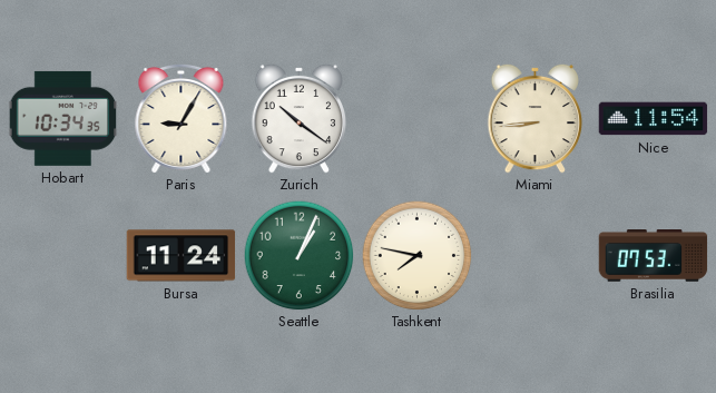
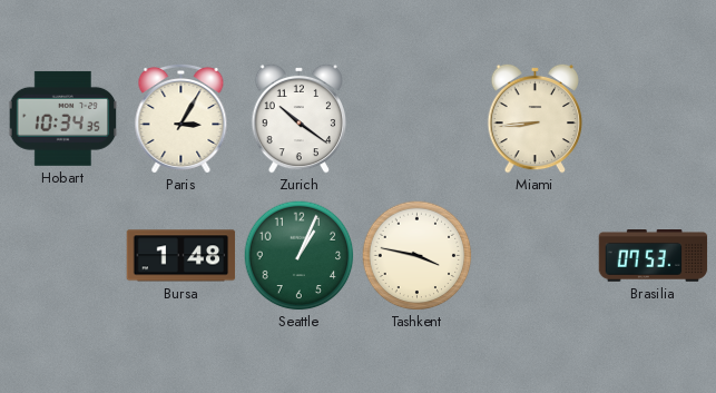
Paris: 9:05 -> 3:05
Nice: 11:54 -> none
Bursa: 11:24 -> 1:48
Tashkent: 7:47 -> 3:47
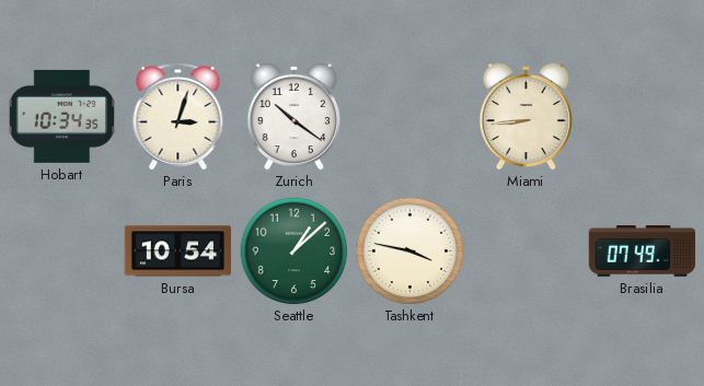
Paris: 3:05 -> 3:03
Bursa: 1:48 -> 10:54
Seattle: 1:04 -> 1:08
Brasilia: 07:53 -> 07:49
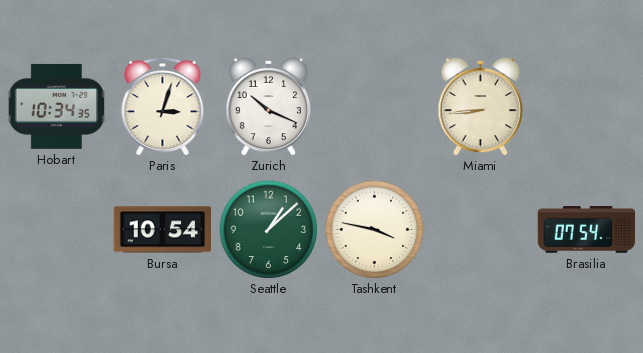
Zurich: 10:21 -> 10:19
Brasilia: 07:49 -> 07:54
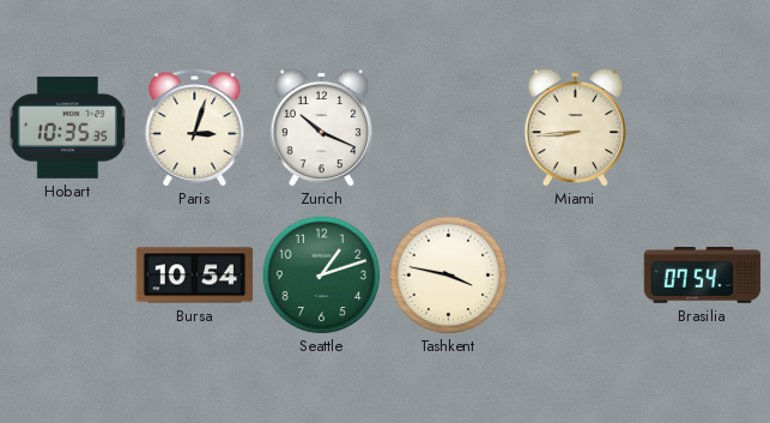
Hobart: 10:34 -> 10:35
Seattle: 1:08 -> 1:12
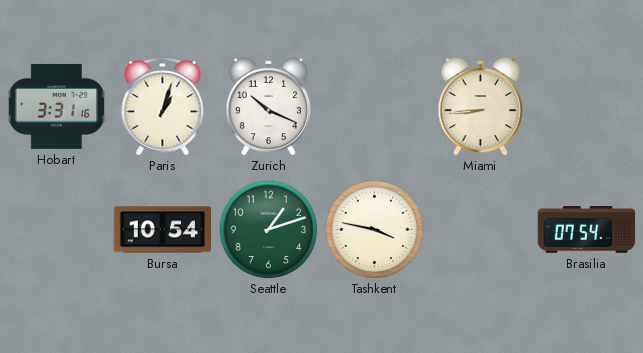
Hobart: 10:35 -> 3:31
Paris: 3:03 -> 1:03
